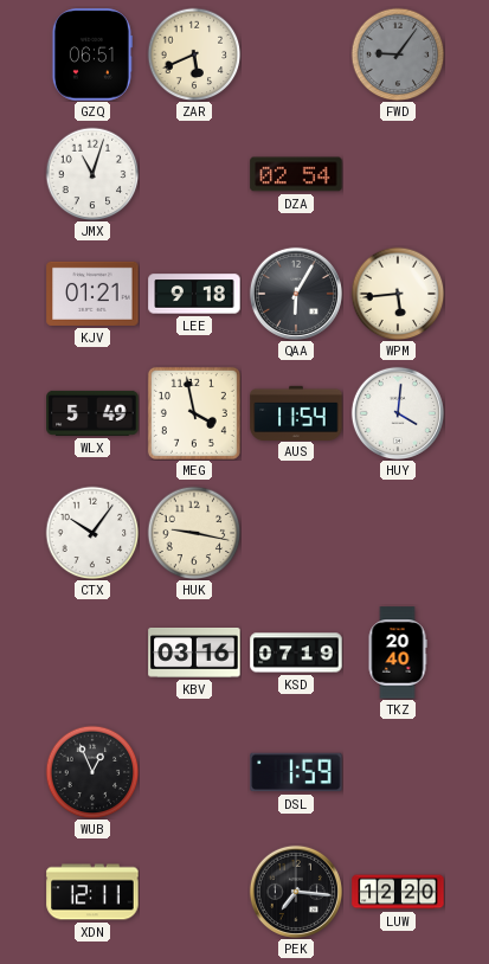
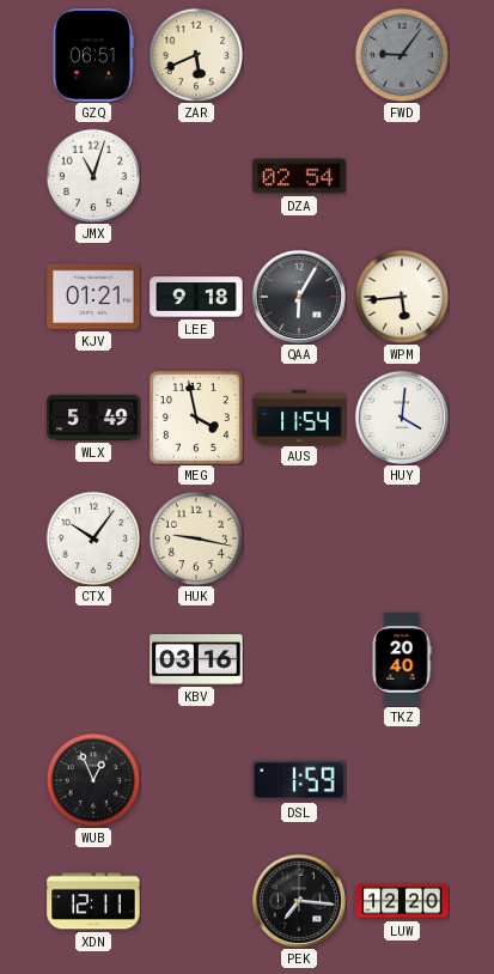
KSD: 07:19 -> none
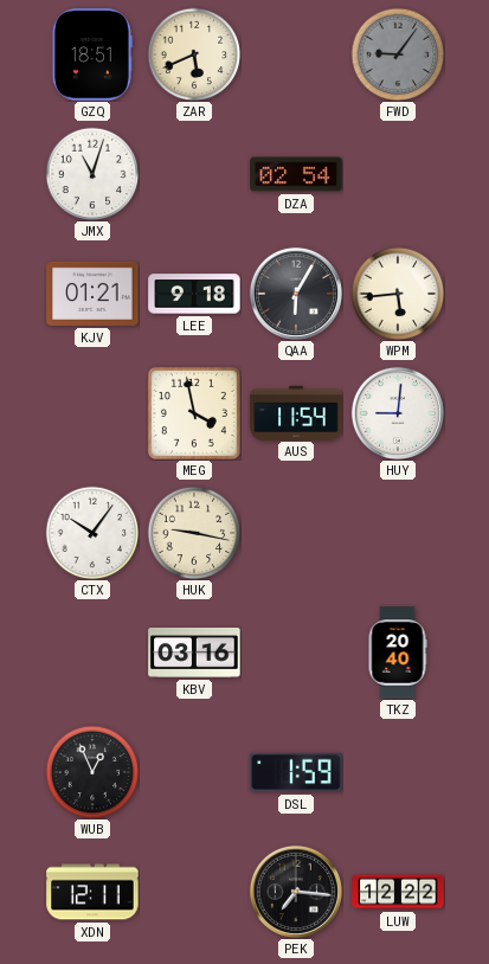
GZQ: 06:51 -> 18:51
WLX: 5:49 -> none
HUY: 4:01 -> 9:01
LUW: 12:20 -> 12:22
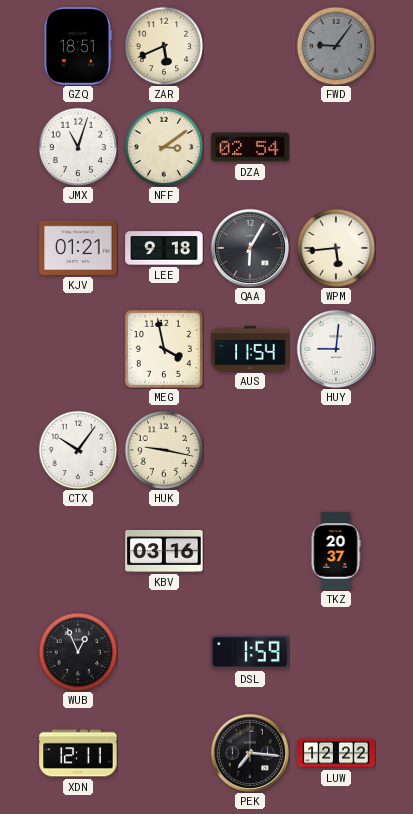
NFF: none -> 3:09
TKZ: 20:40 -> 20:37
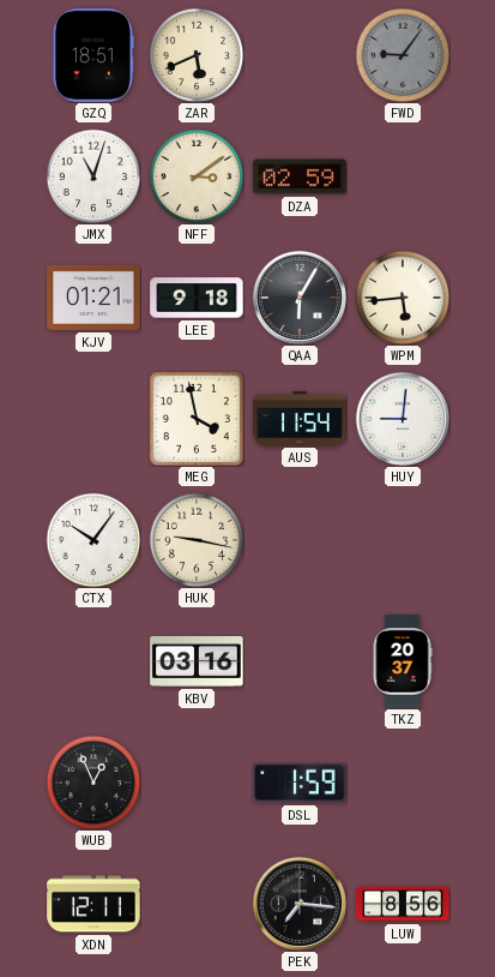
DZA: 02:54 -> 02:59
LUW: 12:22 -> 8:56
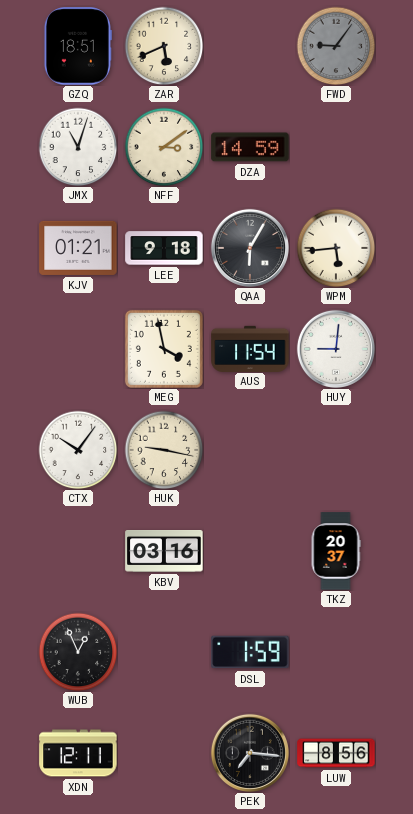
DZA: 02:59 -> 14:59
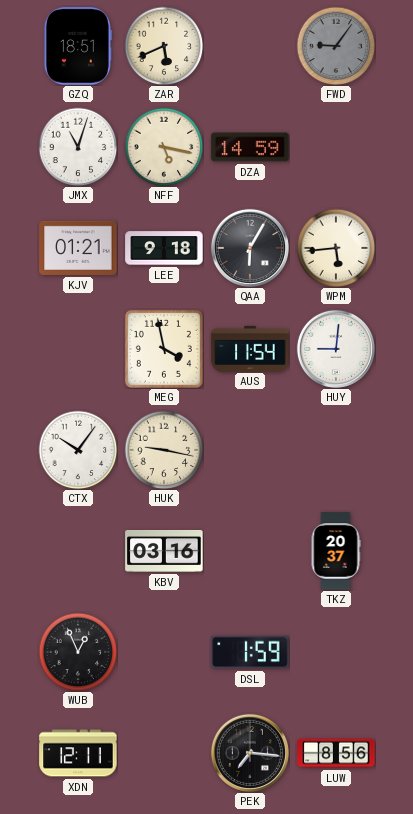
NFF: 3:09 -> 5:17
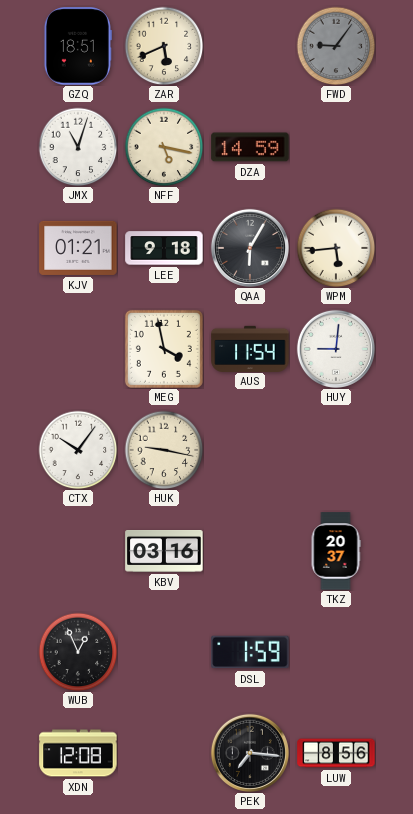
XDN: 12:11 -> 12:08
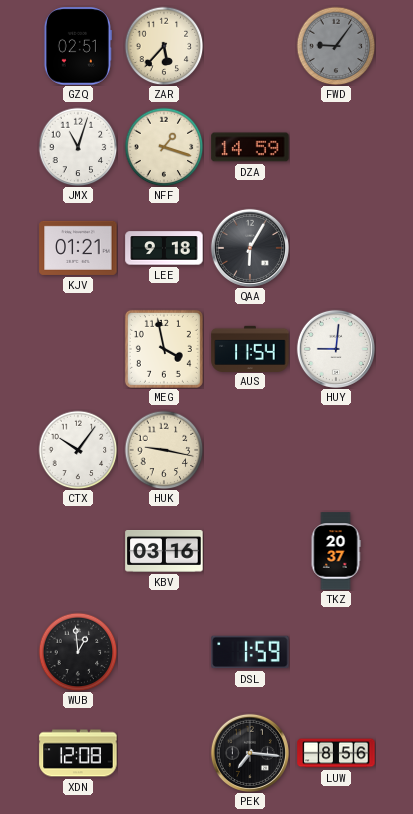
GZQ: 18:51 -> 02:51
ZAR: 5:41 -> 5:37
NFF: 5:17 -> 1:18
WPM: 5:44 -> none
WUB: 12:56 -> 12:59
